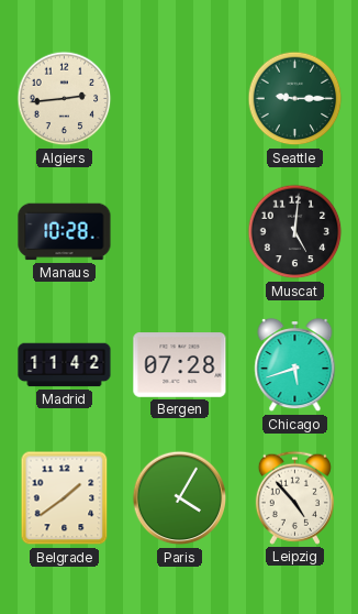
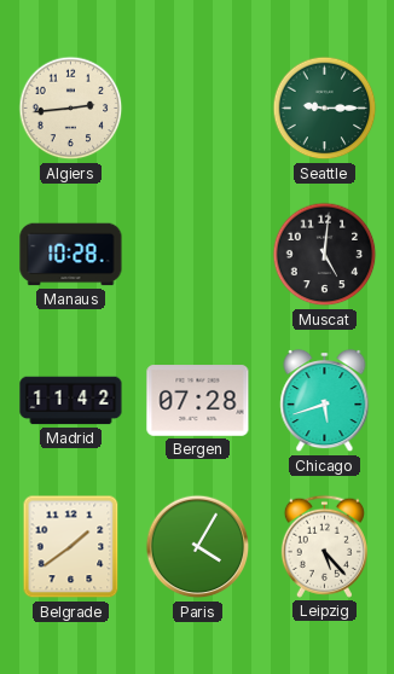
Leipzig: 4:53 -> 5:23
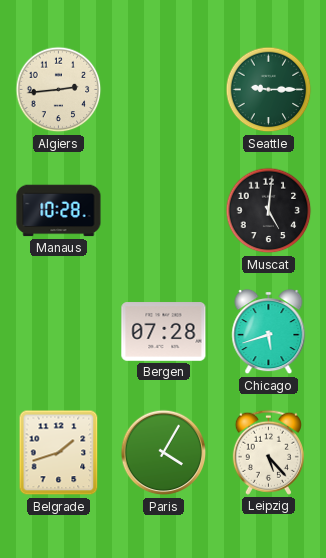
Madrid: 11:42 -> none
Belgrade: 1:39 -> 1:42
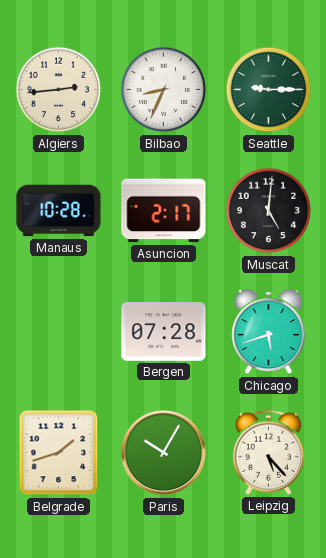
Bilbao: none -> 8:34
Asuncion: none -> 2:17
Paris: 4:05 -> 10:05
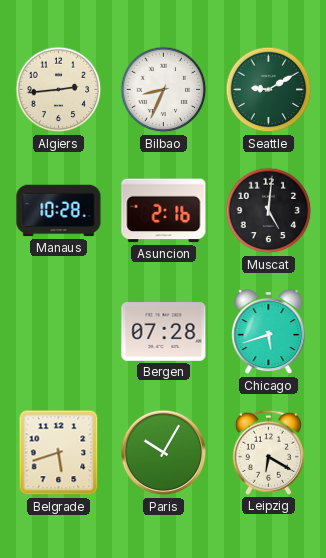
Seattle: 9:15 -> 9:10
Asuncion: 2:17 -> 2:16
Belgrade: 1:42 -> 5:42
Leipzig: 5:23 -> 6:20
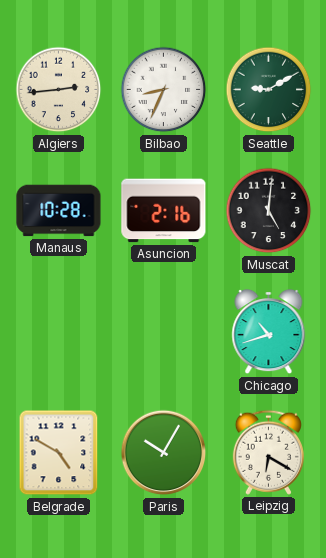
Bergen: 07:28 -> none
Chicago: 5:42 -> 10:42
Belgrade: 5:42 -> 4:50
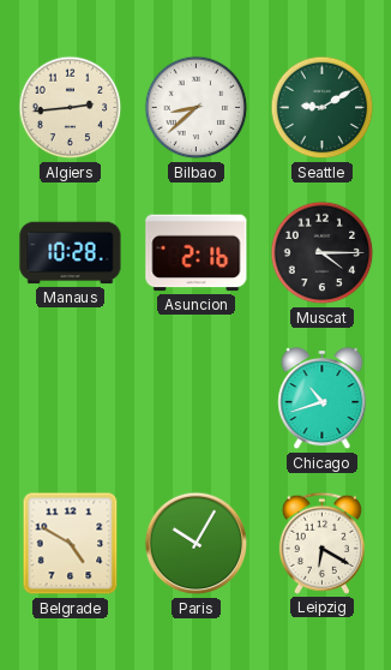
Bilbao: 8:34 -> 8:38
Muscat: 5:01 -> 4:15
